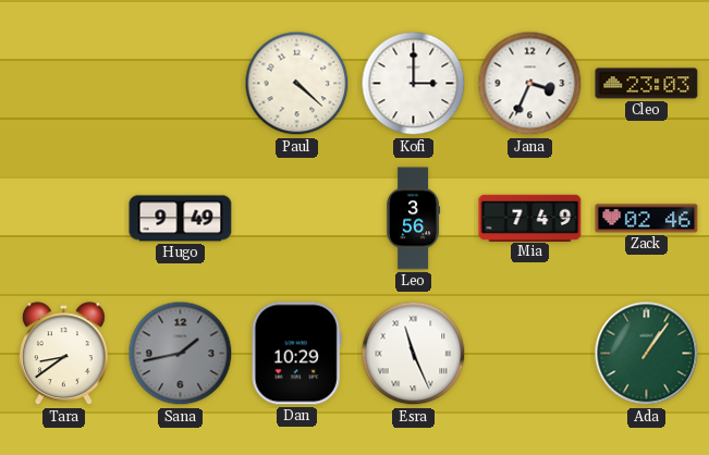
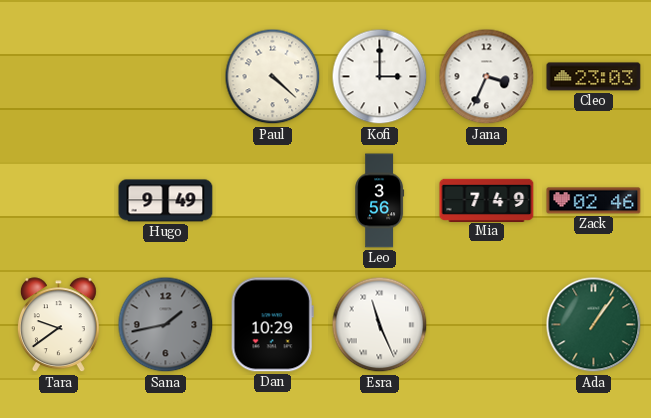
Tara: 8:39 -> 9:39
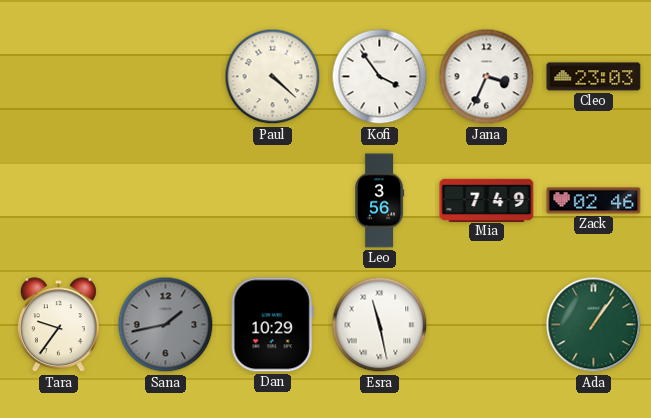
Kofi: 3:00 -> 3:54
Hugo: 9:49 -> none
Tara: 9:39 -> 9:36
Esra: 11:26 -> 11:28
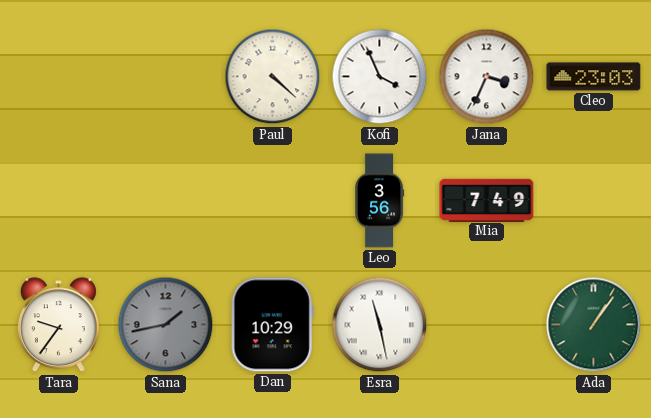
Kofi: 3:54 -> 3:56
Zack: 02:46 -> none
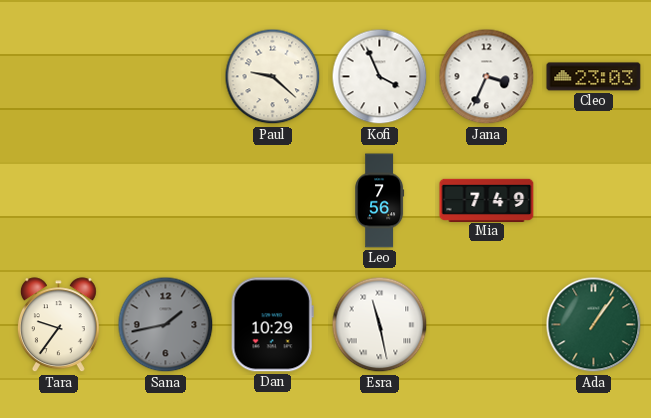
Paul: 4:22 -> 9:22
Leo: 3:56 -> 7:56
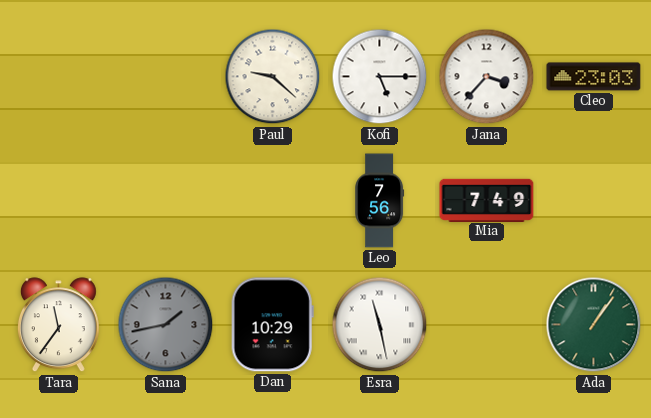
Kofi: 3:56 -> 5:15
Jana: 3:34 -> 3:37
Tara: 9:36 -> 11:36
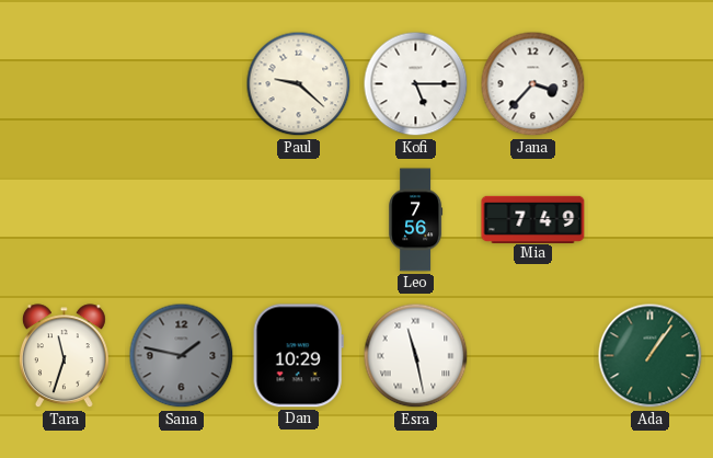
Cleo: 23:03 -> none
Tara: 11:36 -> 11:33
Sana: 1:43 -> 1:47
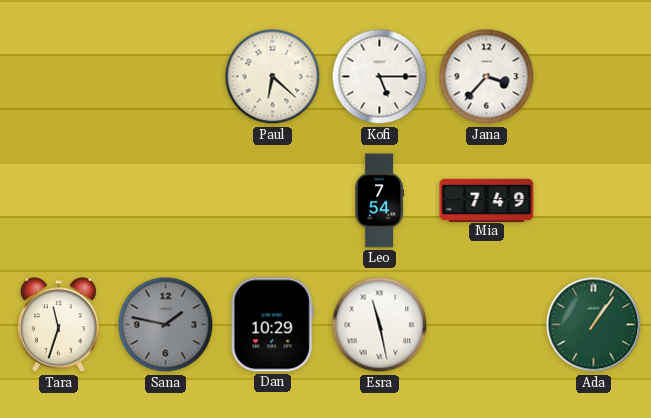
Paul: 9:22 -> 6:22
Leo: 7:56 -> 7:54
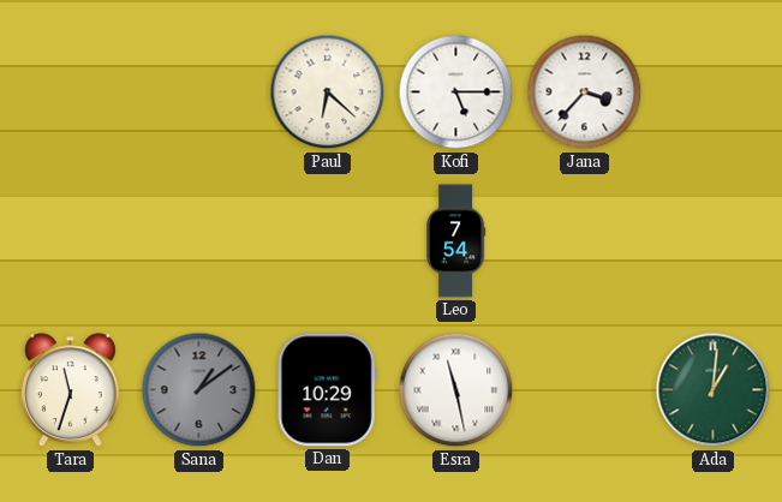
Mia: 7:49 -> none
Sana: 1:47 -> 1:09
Ada: 1:06 -> 1:01
